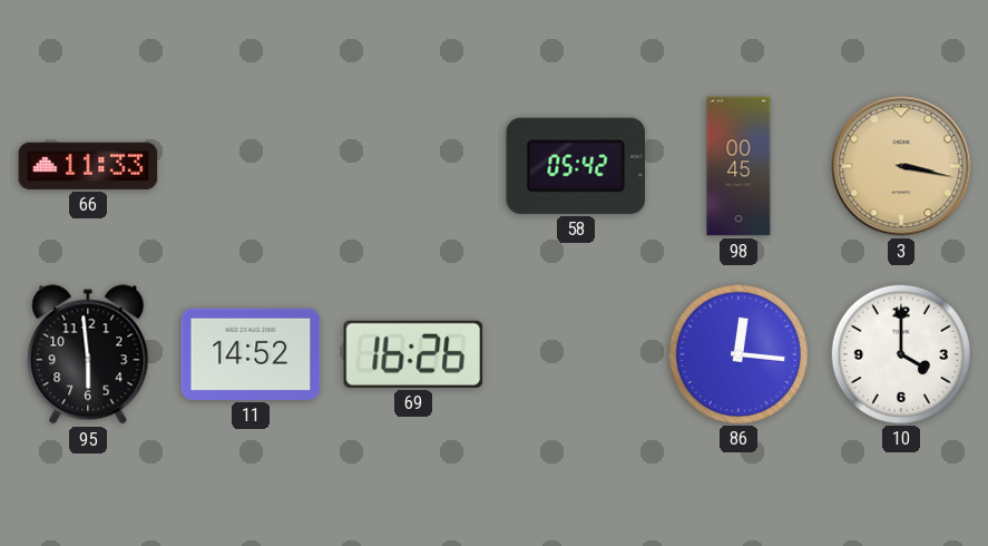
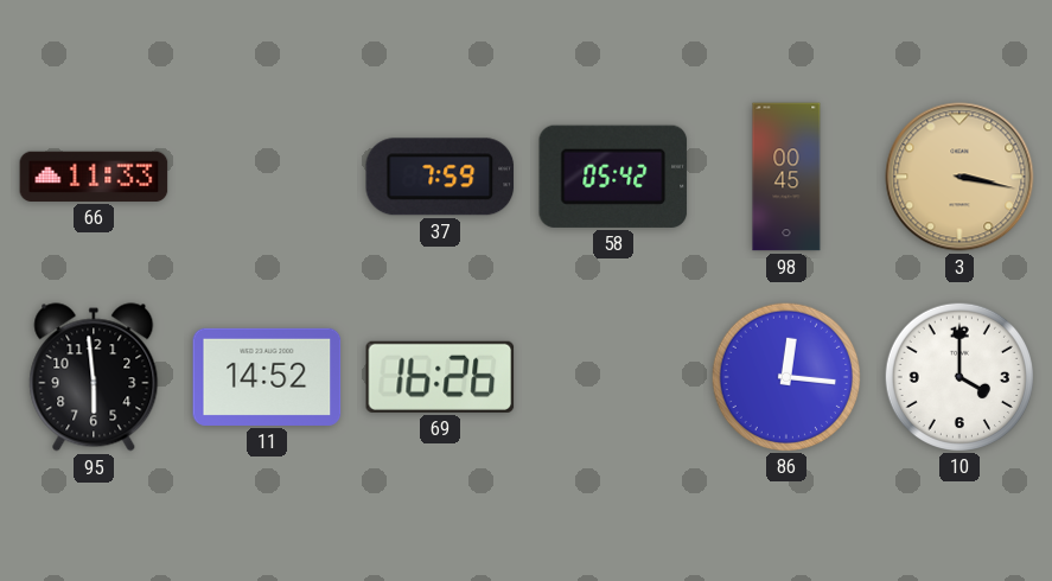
37: none -> 7:59
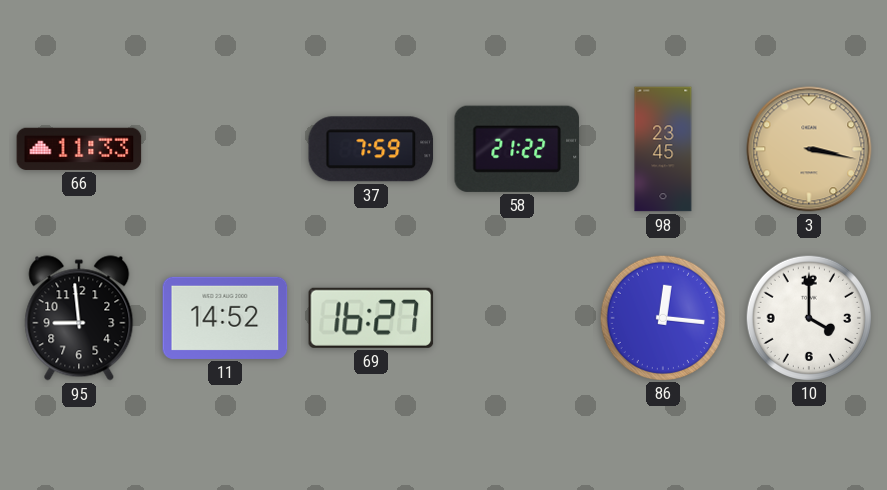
58: 05:42 -> 21:22
98: 00:45 -> 23:45
95: 5:59 -> 8:59
69: 16:26 -> 16:27
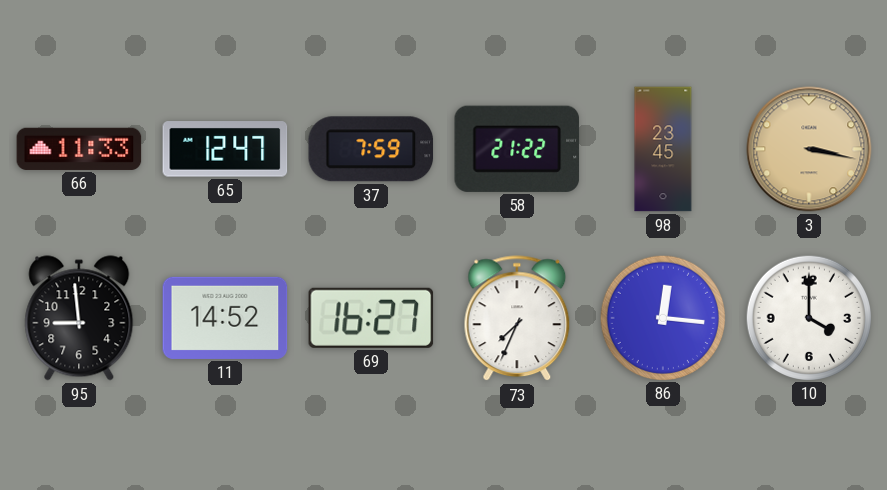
65: none -> 12:47
73: none -> 7:34
